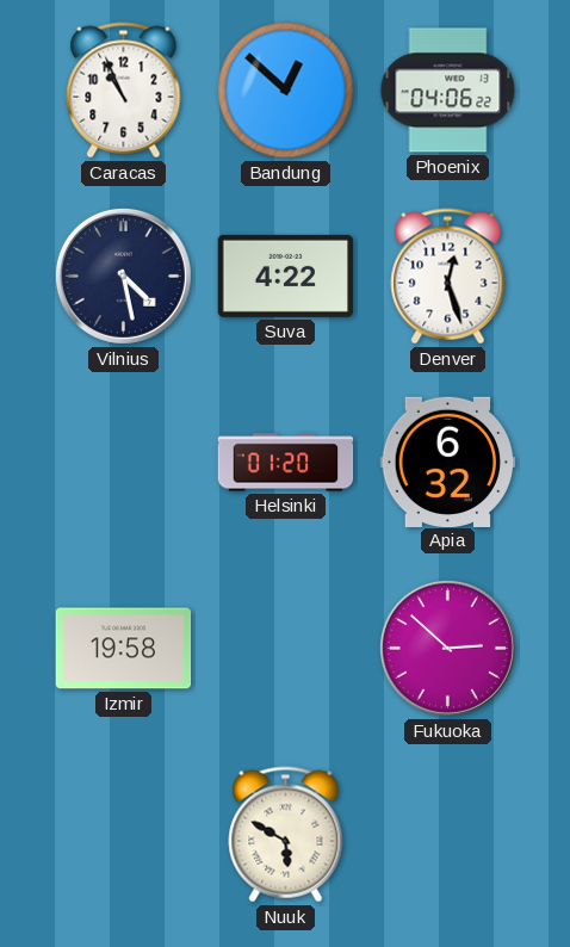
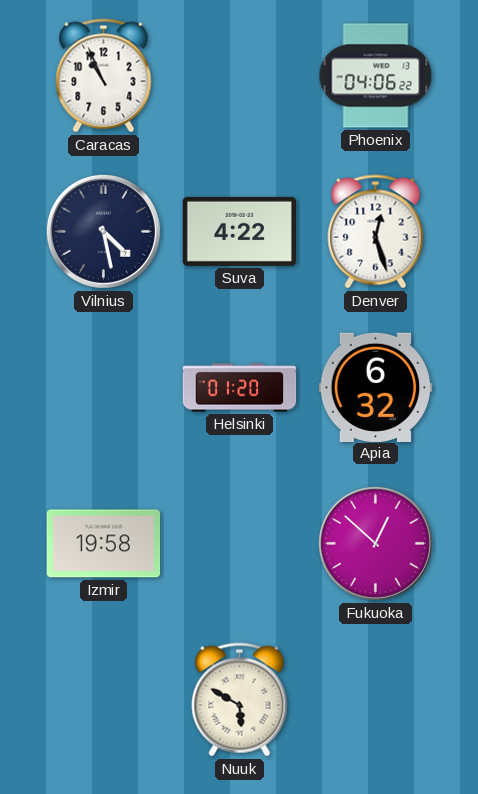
Bandung: 12:52 -> none
Fukuoka: 2:52 -> 12:52
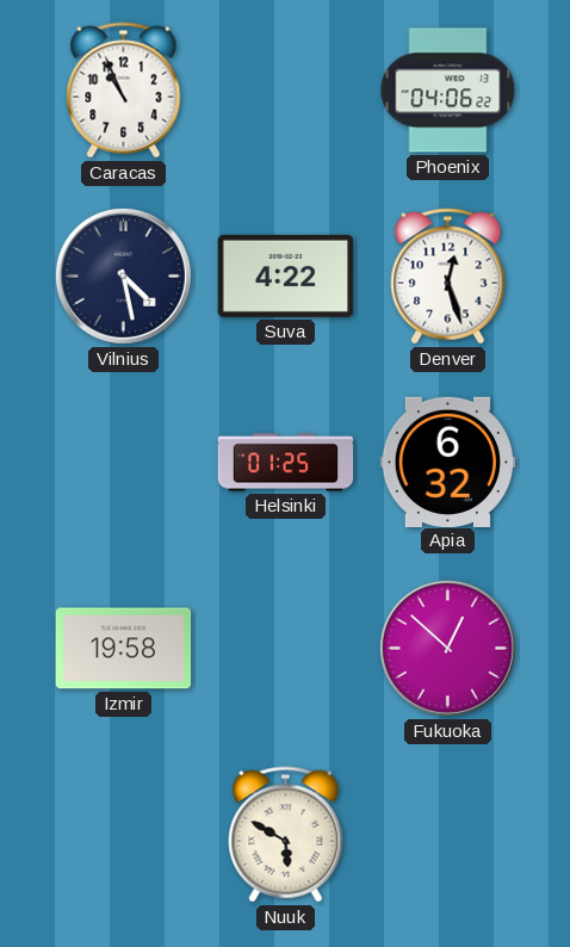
Helsinki: 01:20 -> 01:25
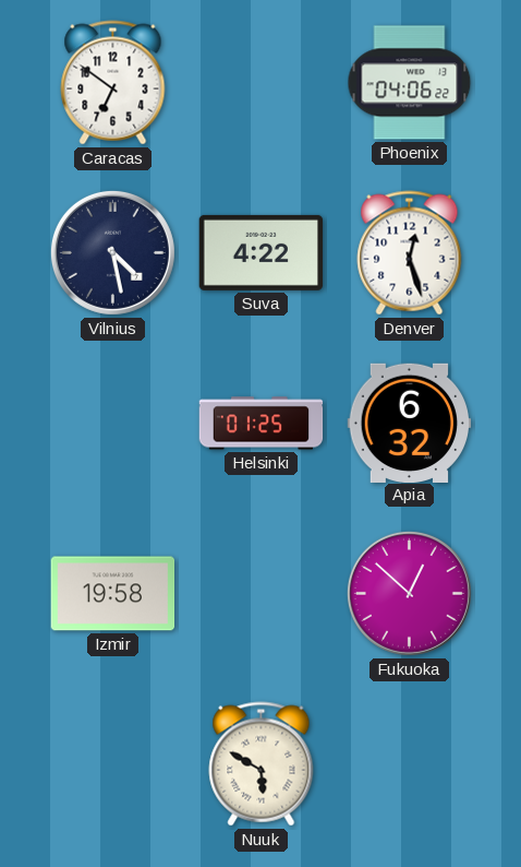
Caracas: 10:56 -> 6:51
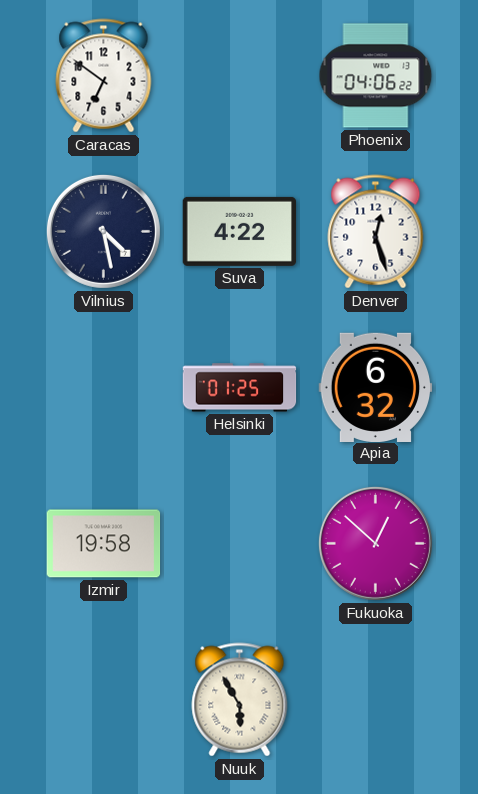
Nuuk: 5:50 -> 5:55
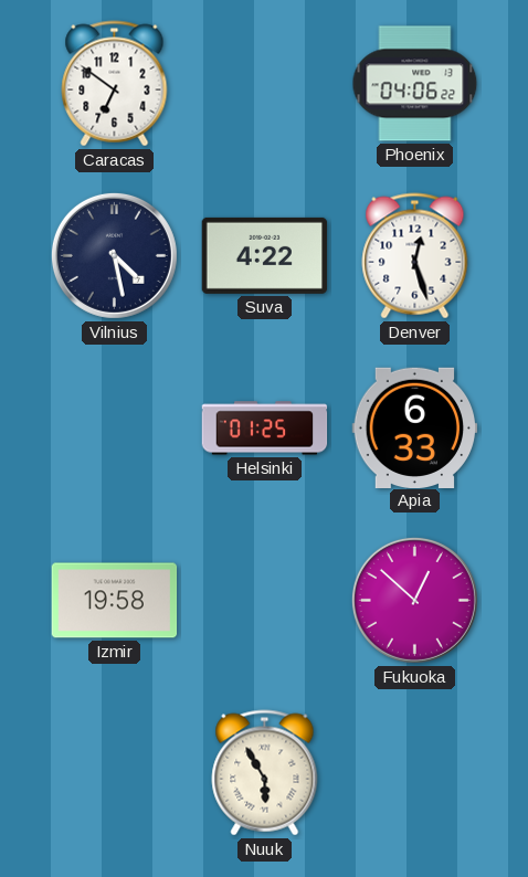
Apia: 6:32 -> 6:33
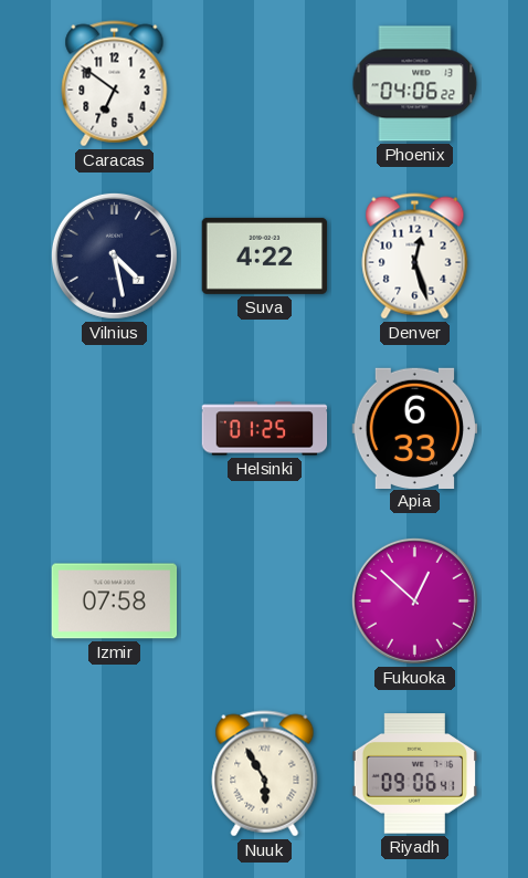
Izmir: 19:58 -> 07:58
Riyadh: none -> 09:06
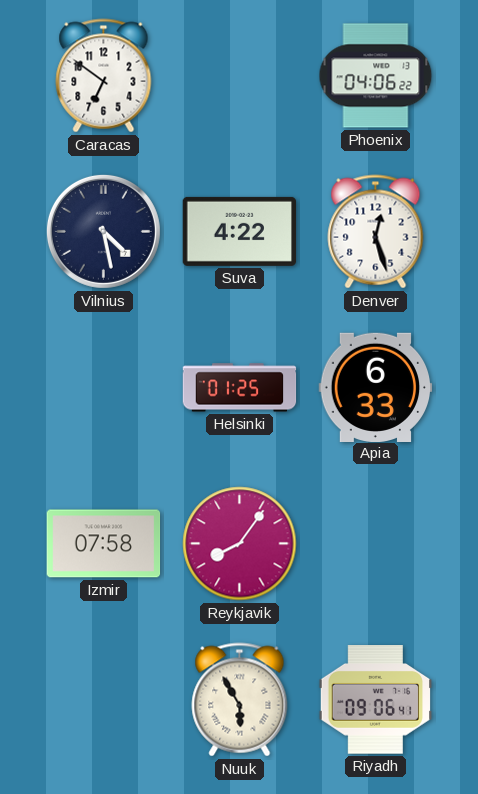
Reykjavik: none -> 8:06
Fukuoka: 12:52 -> none
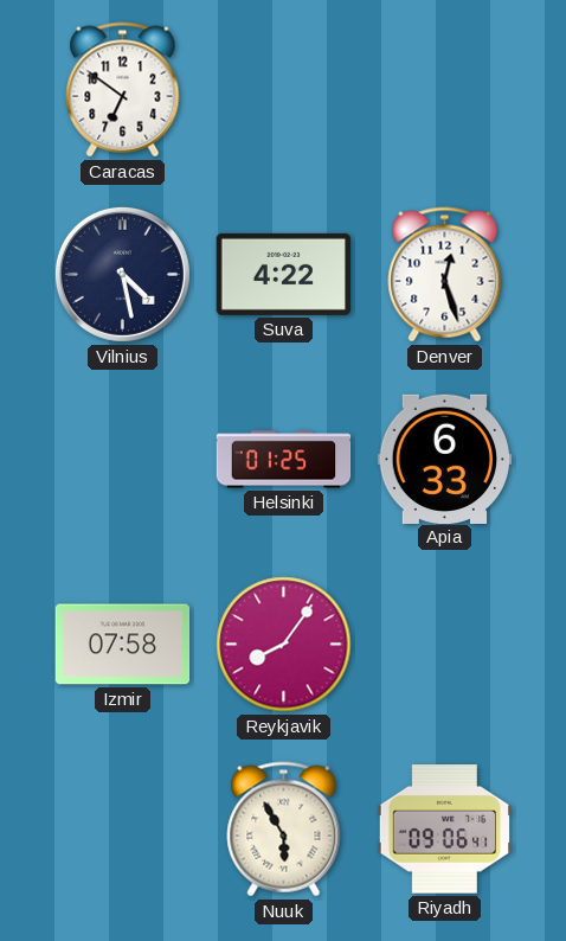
Phoenix: 04:06 -> none
